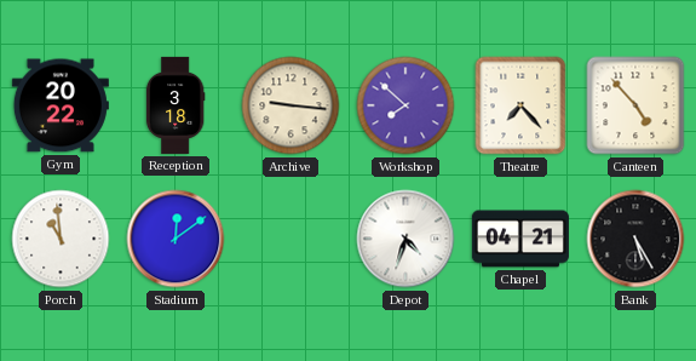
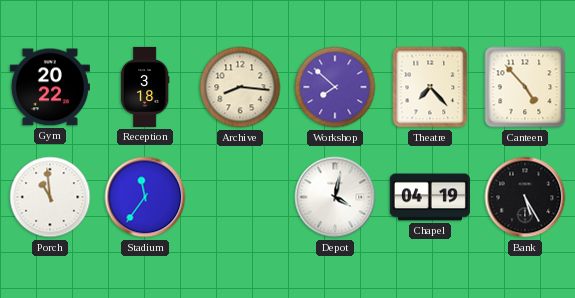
Archive: 9:16 -> 8:16
Stadium: 12:09 -> 11:36
Depot: 4:33 -> 4:02
Chapel: 04:21 -> 04:19
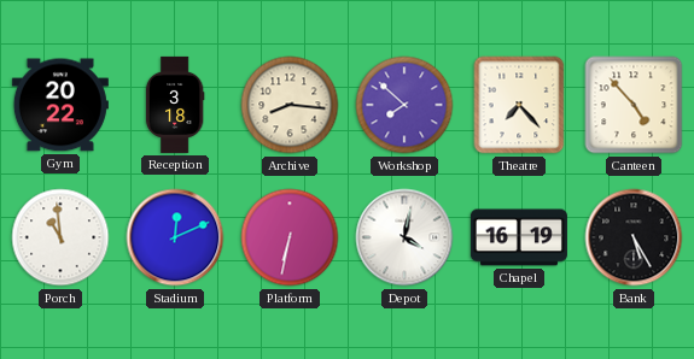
Stadium: 11:36 -> 12:11
Platform: none -> 6:32
Chapel: 04:19 -> 16:19
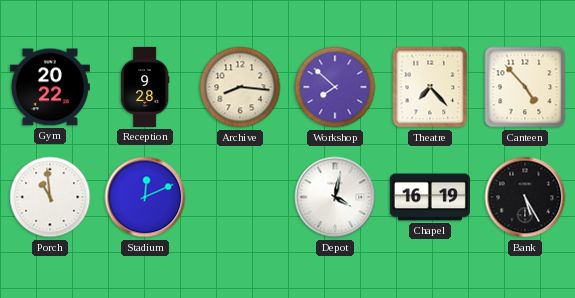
Reception: 3:18 -> 9:28
Platform: 6:32 -> none
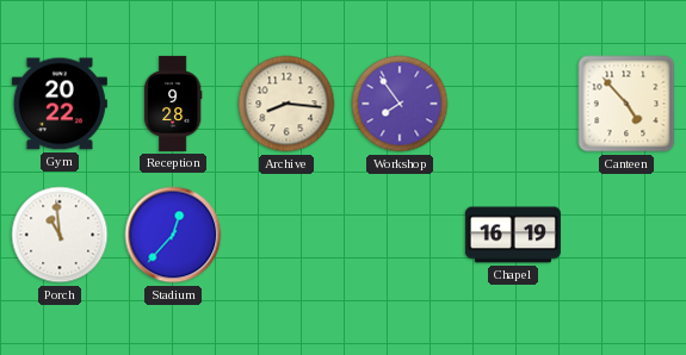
Workshop: 7:52 -> 7:54
Theatre: 7:23 -> none
Stadium: 12:11 -> 12:37
Depot: 4:02 -> none
Bank: 5:25 -> none
